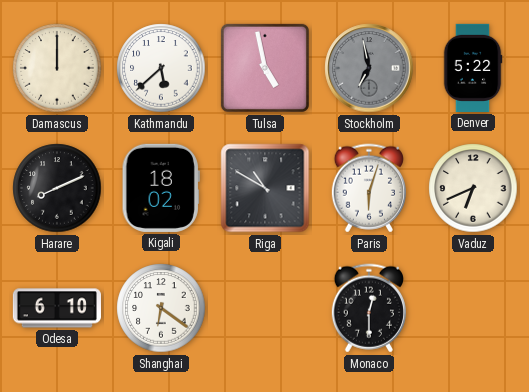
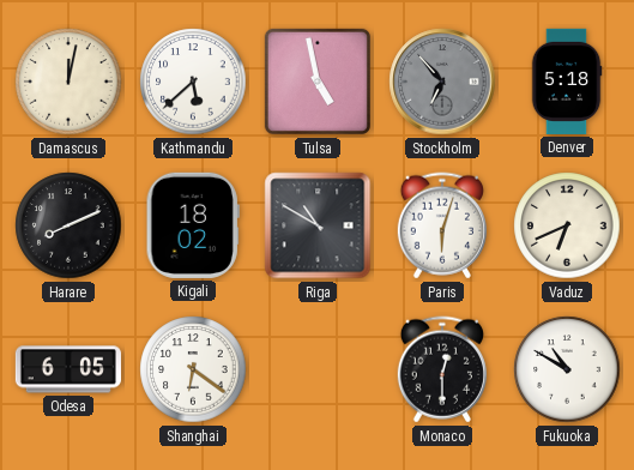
Damascus: 12:00 -> 12:02
Stockholm: 6:58 -> 6:53
Denver: 5:22 -> 5:18
Odesa: 6:10 -> 6:05
Fukuoka: none -> 10:50
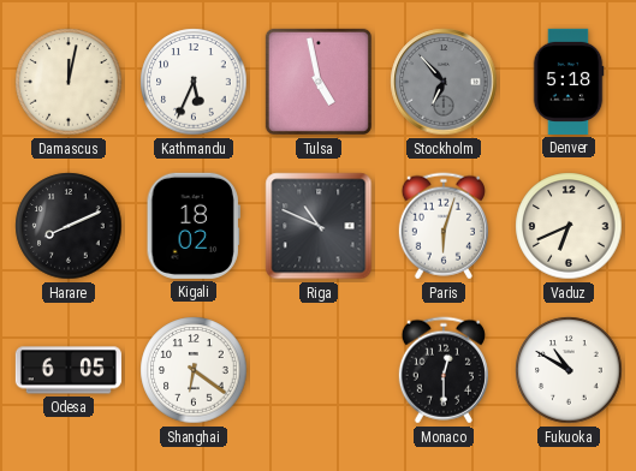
Kathmandu: 5:38 -> 5:34
Riga: 10:50 -> 10:49
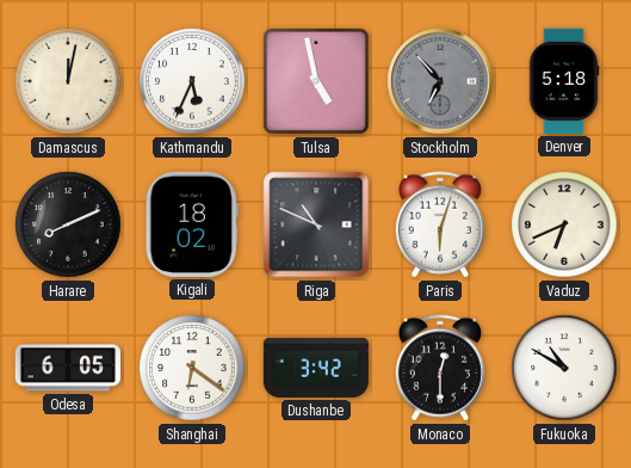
Dushanbe: none -> 3:42
